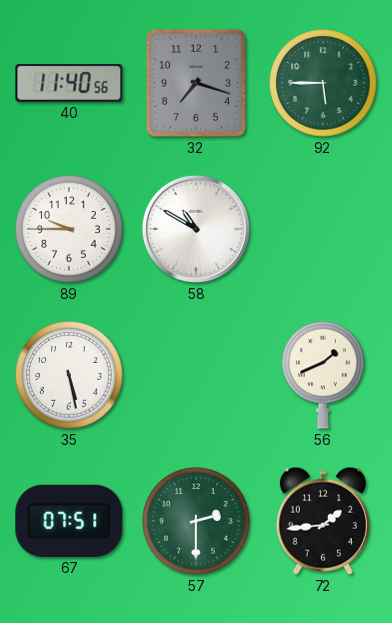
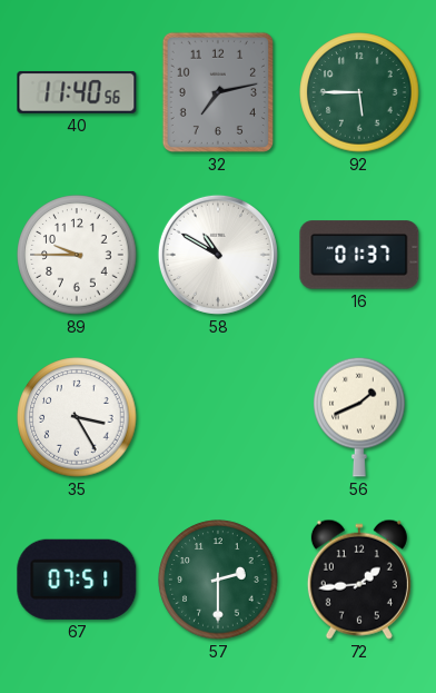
32: 7:18 -> 7:13
16: none -> 01:37
35: 5:28 -> 3:25
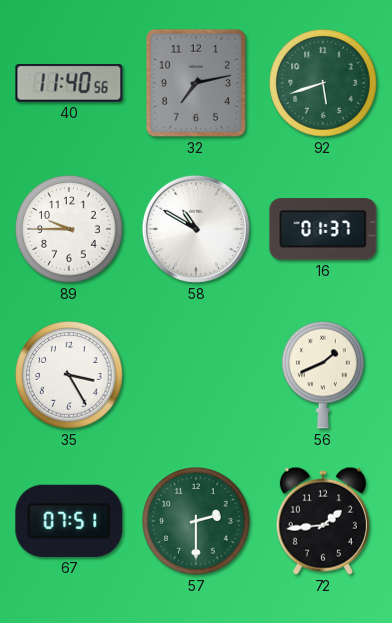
92: 5:45 -> 5:42
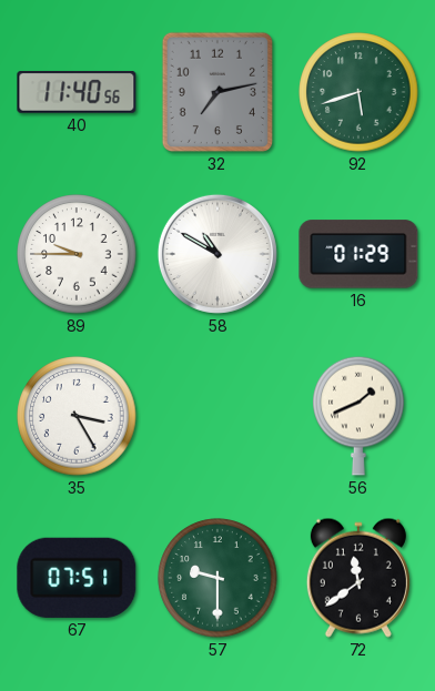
16: 01:37 -> 01:29
57: 2:30 -> 9:30
72: 1:44 -> 11:39
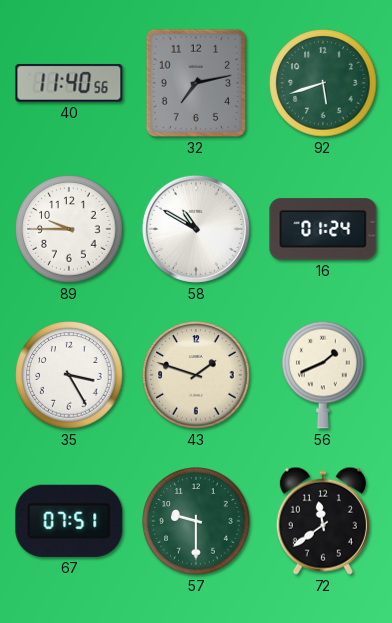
16: 01:29 -> 01:24
43: none -> 1:48
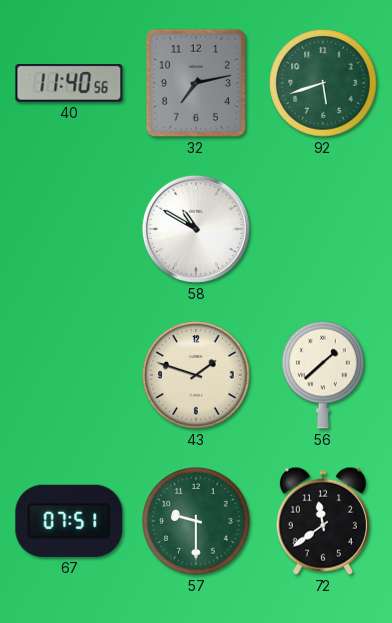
89: 9:45 -> none
16: 01:24 -> none
35: 3:25 -> none
56: 1:41 -> 1:38
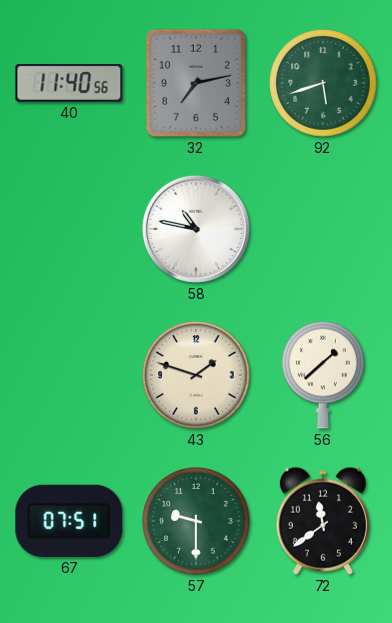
58: 10:50 -> 10:47
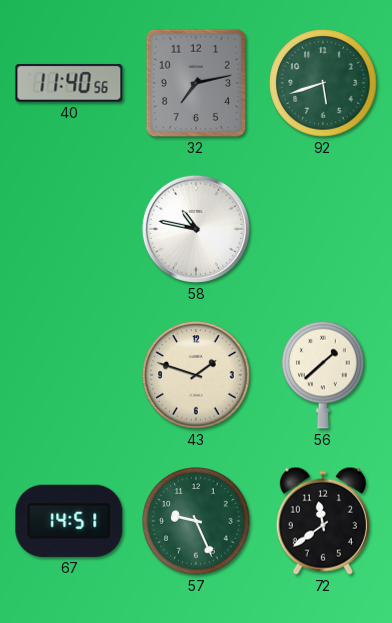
67: 07:51 -> 14:51
57: 9:30 -> 9:26
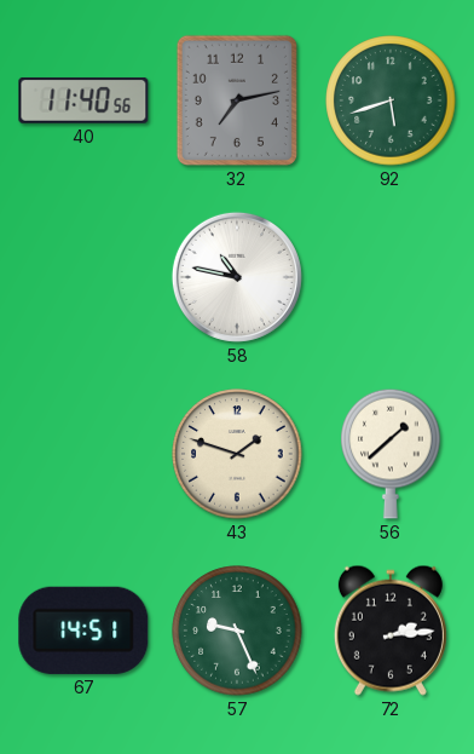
72: 11:39 -> 2:14
